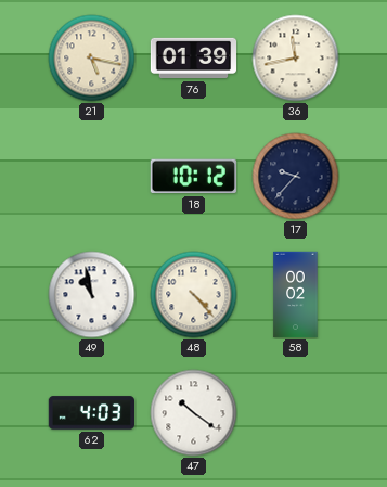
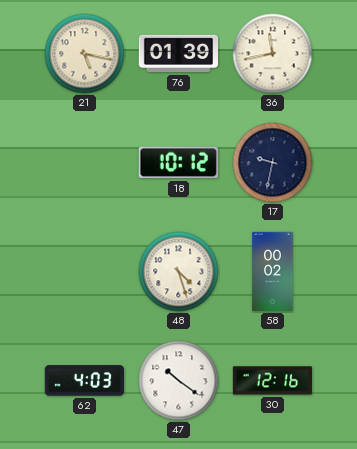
17: 9:37 -> 9:32
49: 10:58 -> none
48: 4:23 -> 4:27
30: none -> 12:16
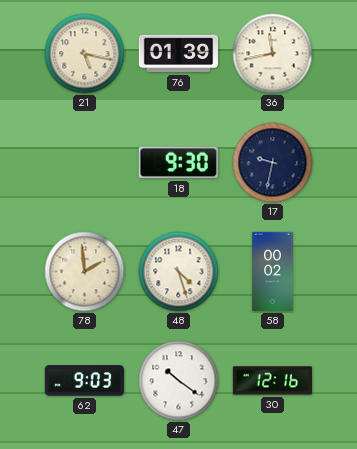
18: 10:12 -> 9:30
78: none -> 1:59
62: 4:03 -> 9:03
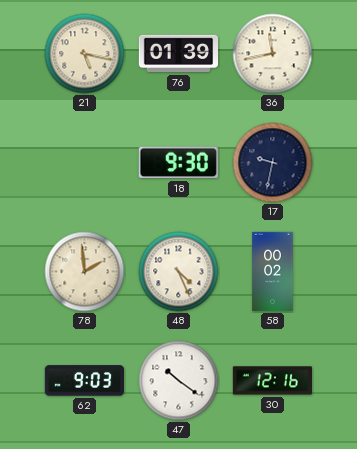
48: 4:27 -> 4:26
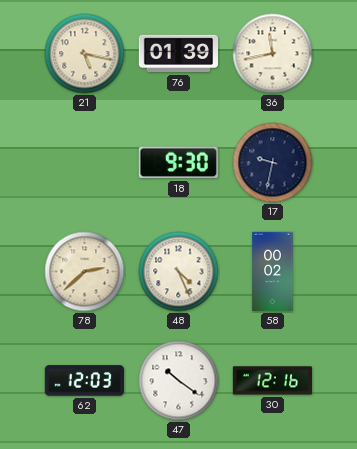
78: 1:59 -> 2:38
62: 9:03 -> 12:03
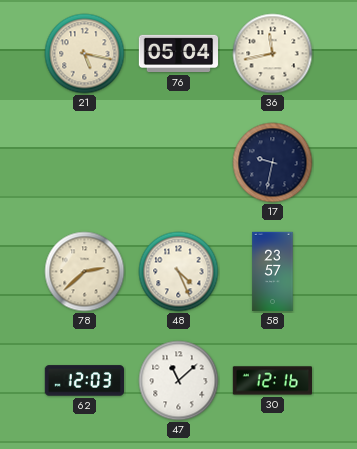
76: 01:39 -> 05:04
18: 9:30 -> none
58: 00:02 -> 23:57
47: 10:21 -> 11:08
